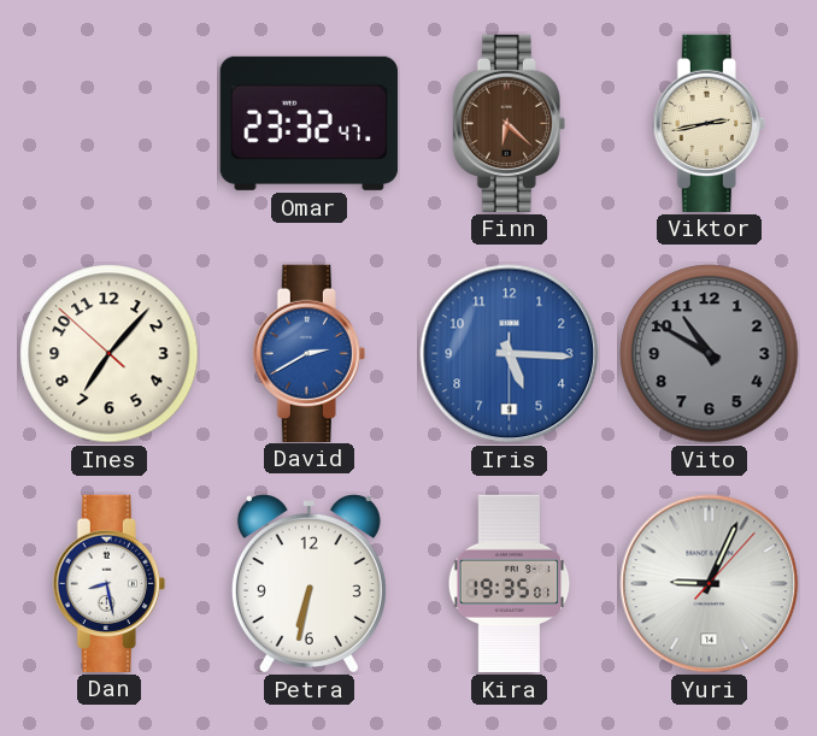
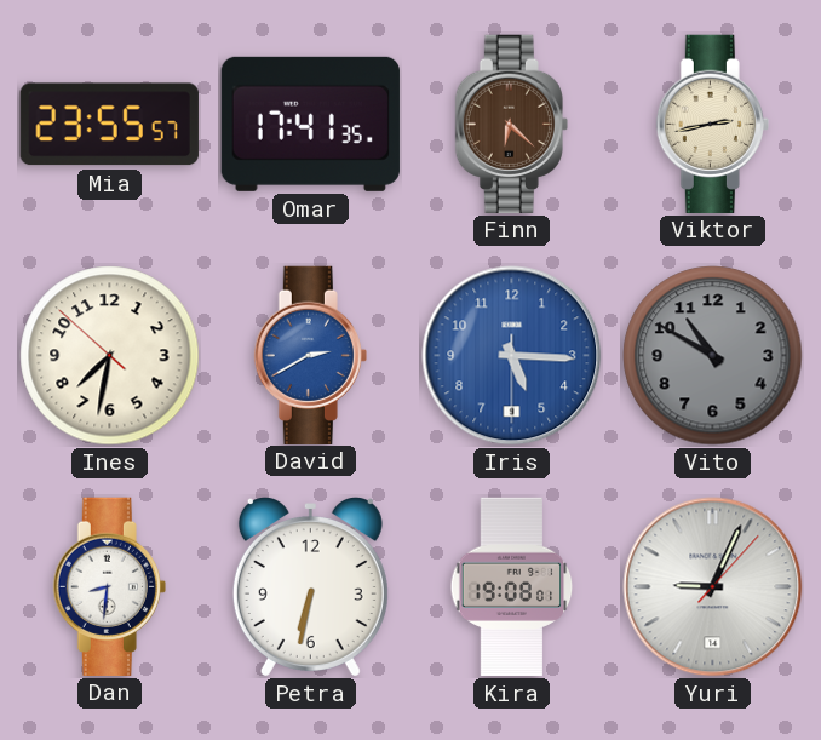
Mia: none -> 23:55
Omar: 23:32 -> 17:41
Ines: 7:06 -> 7:31
Dan: 8:28 -> 8:31
Kira: 19:35 -> 19:08
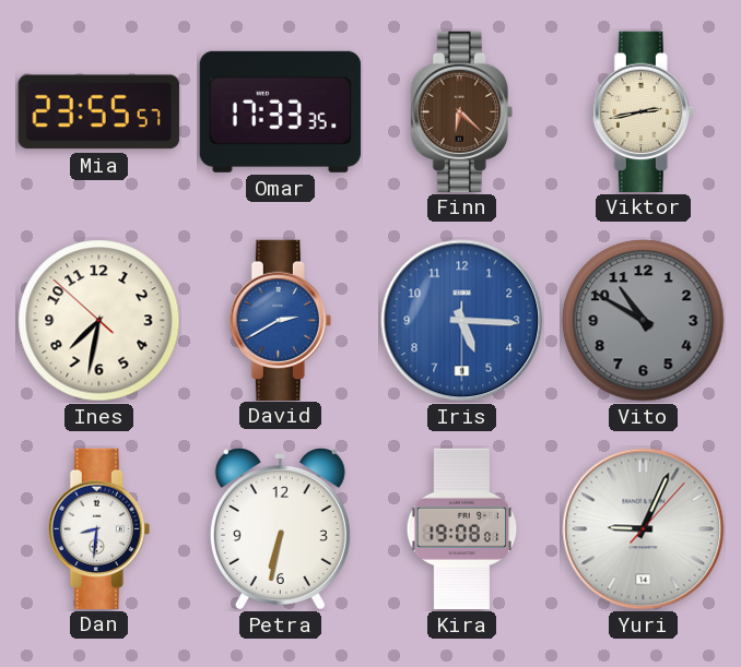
Omar: 17:41 -> 17:33
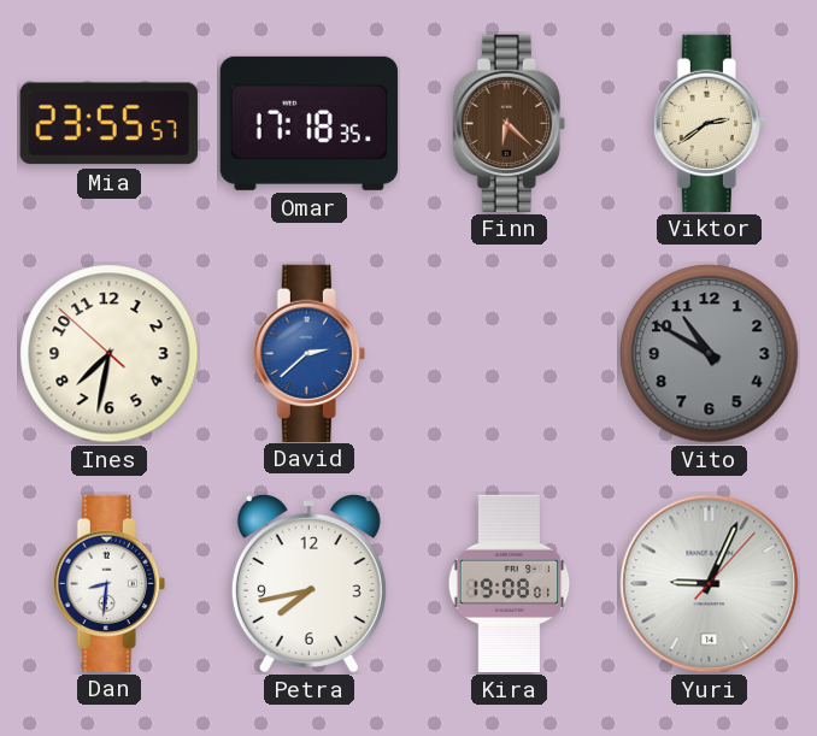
Omar: 17:33 -> 17:18
Viktor: 2:43 -> 2:39
David: 2:40 -> 2:38
Iris: 5:15 -> none
Petra: 6:32 -> 7:43
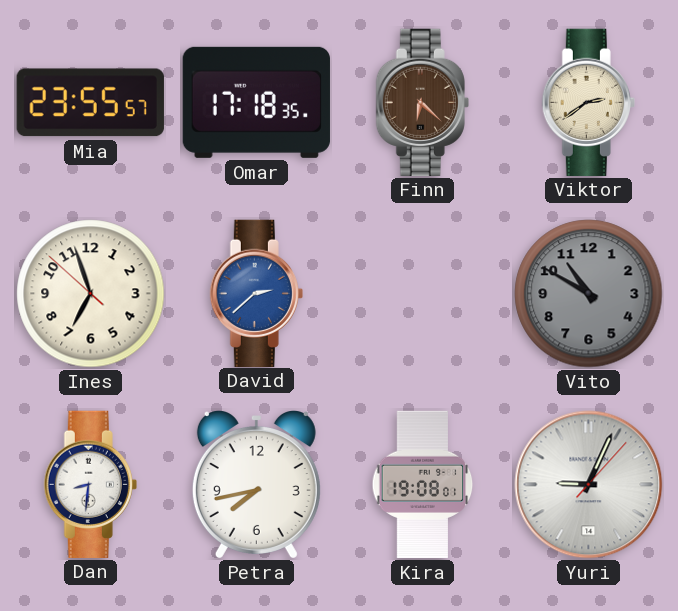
Ines: 7:31 -> 6:56
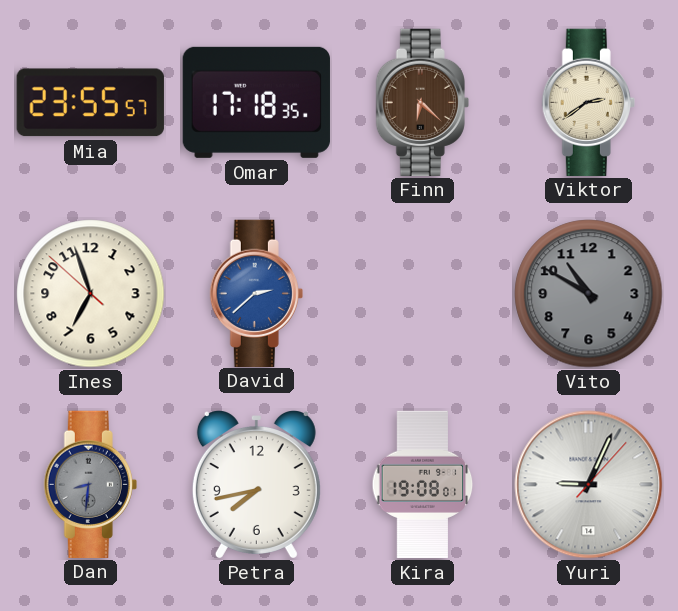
Dan dial: white -> grey
